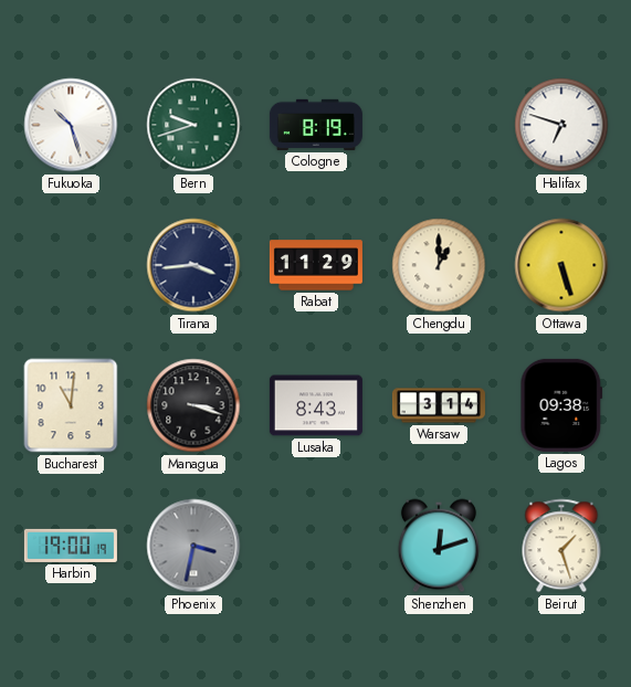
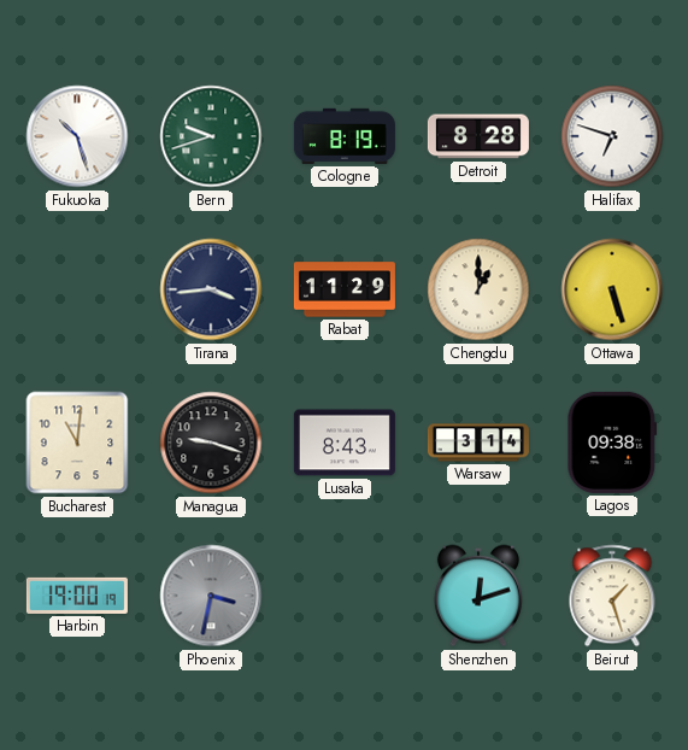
Detroit: none -> 8:28
Managua: 3:18 -> 9:18
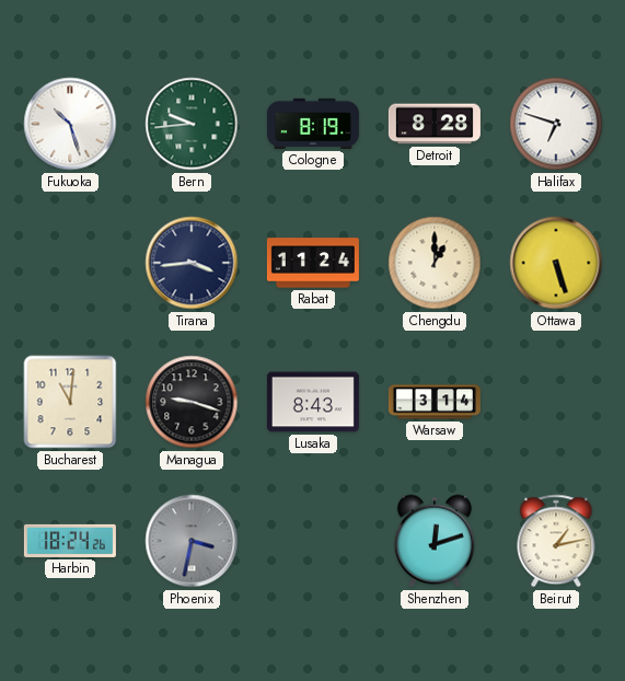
Bern: 9:42 -> 9:44
Rabat: 11:29 -> 11:24
Lagos: 09:38 -> none
Harbin: 19:00 -> 18:24
Beirut: 1:27 -> 1:13
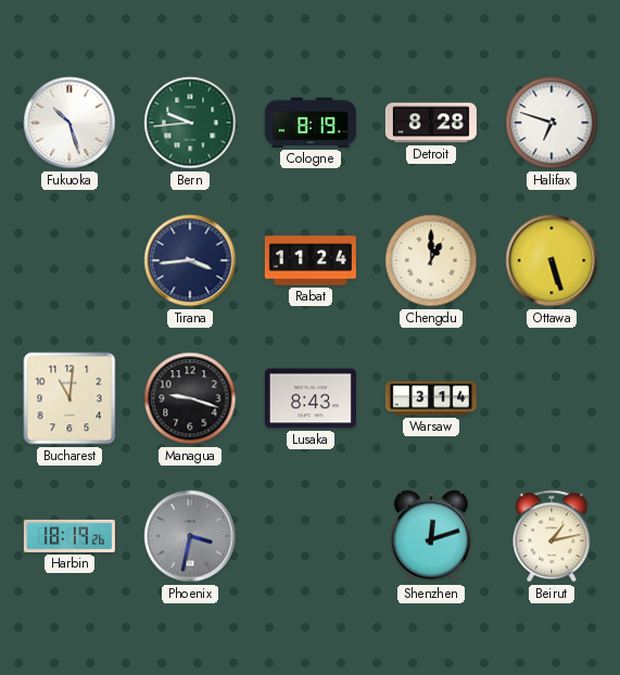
Harbin: 18:24 -> 18:19
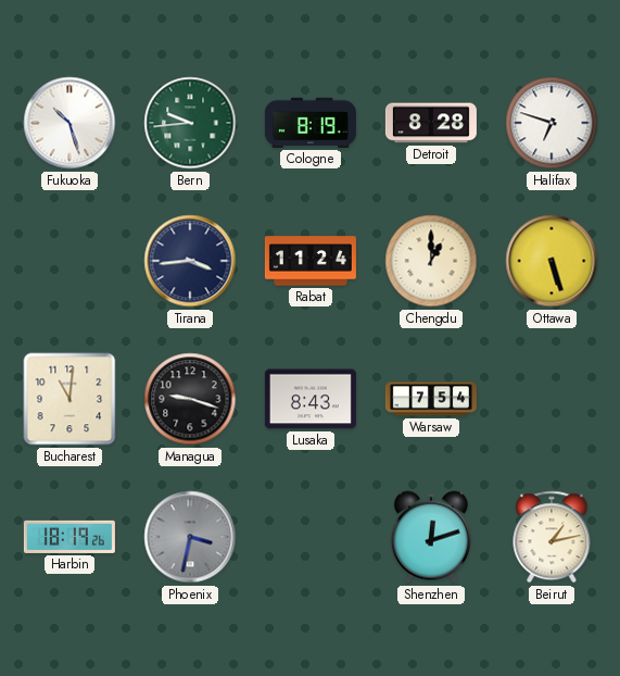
Warsaw: 3:14 -> 7:54
